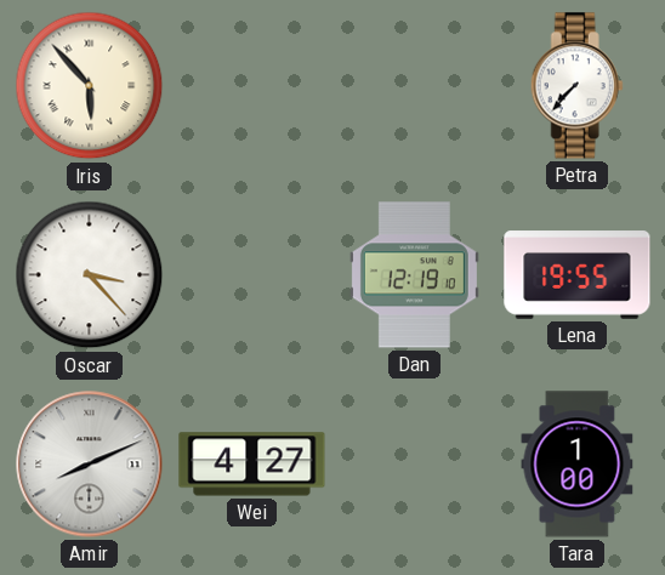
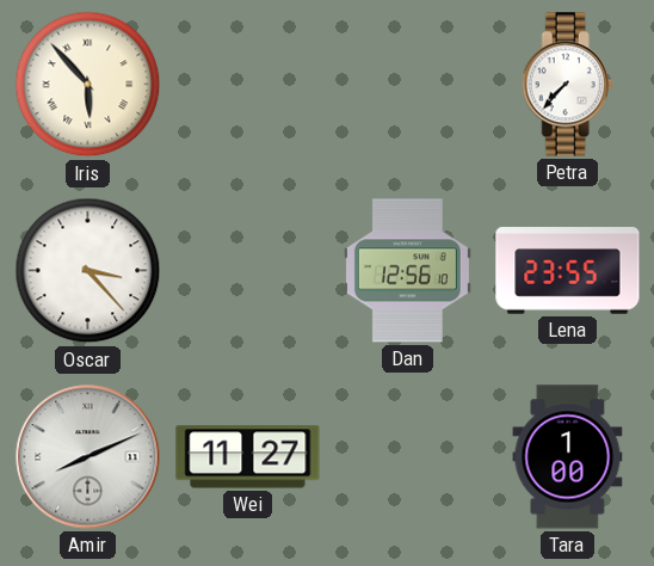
Dan: 12:19 -> 12:56
Lena: 19:55 -> 23:55
Wei: 4:27 -> 11:27
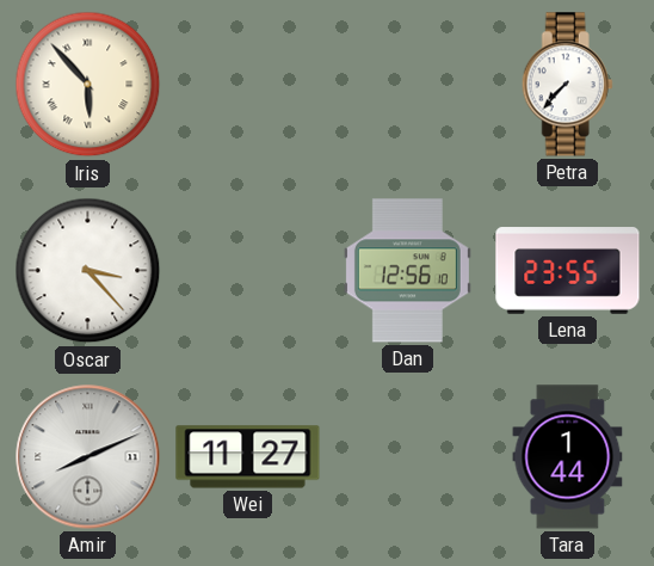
Tara: 1:00 -> 1:44
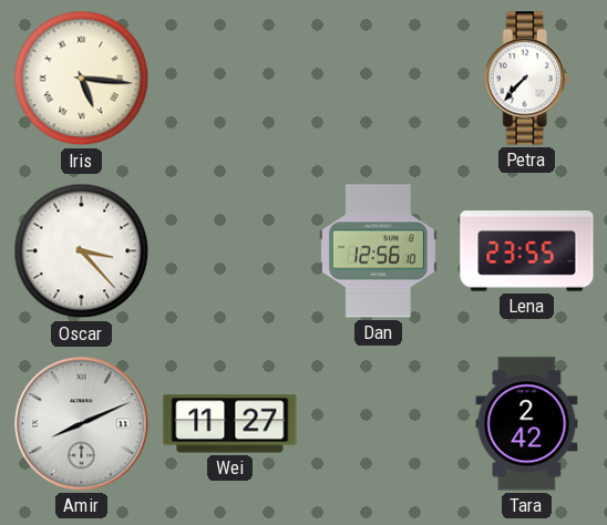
Iris: 5:53 -> 5:16
Tara: 1:44 -> 2:42
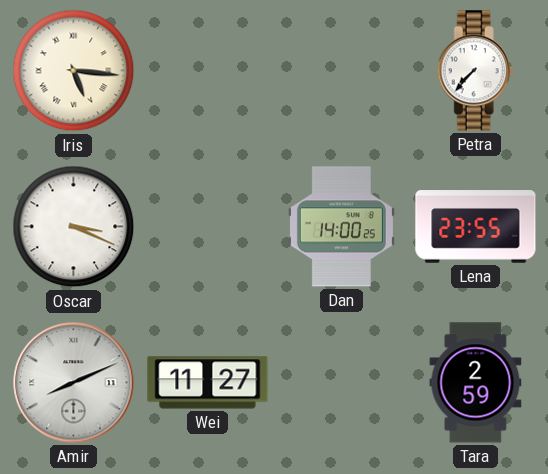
Oscar: 3:23 -> 3:19
Dan: 12:56 -> 14:00
Tara: 2:42 -> 2:59
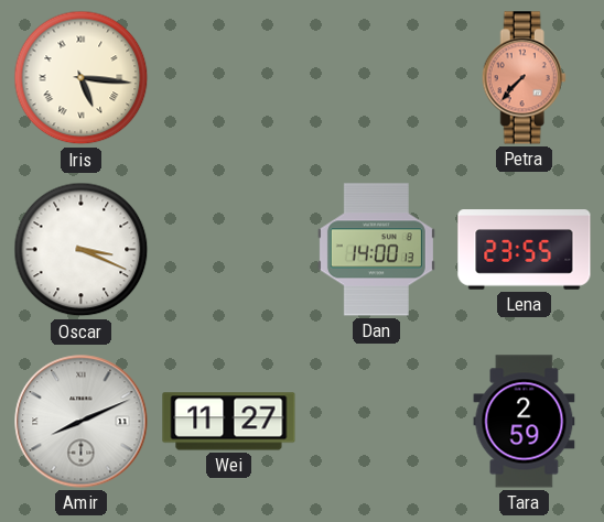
Petra dial: white -> salmon
Dan: 14:00:25 -> 14:00:13
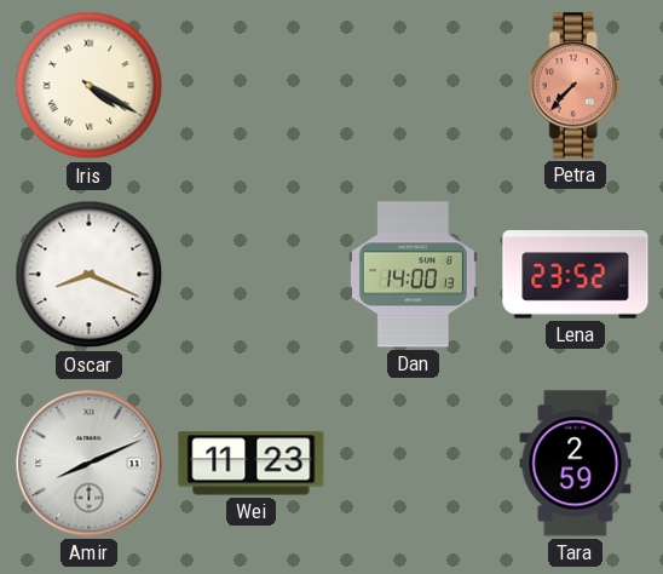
Iris: 5:16 -> 4:20
Oscar: 3:19 -> 8:19
Lena: 23:55 -> 23:52
Wei: 11:27 -> 11:23
